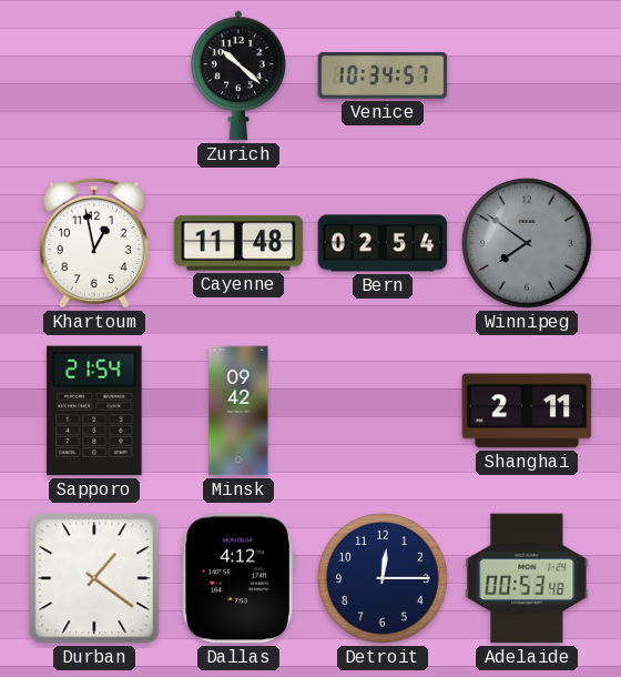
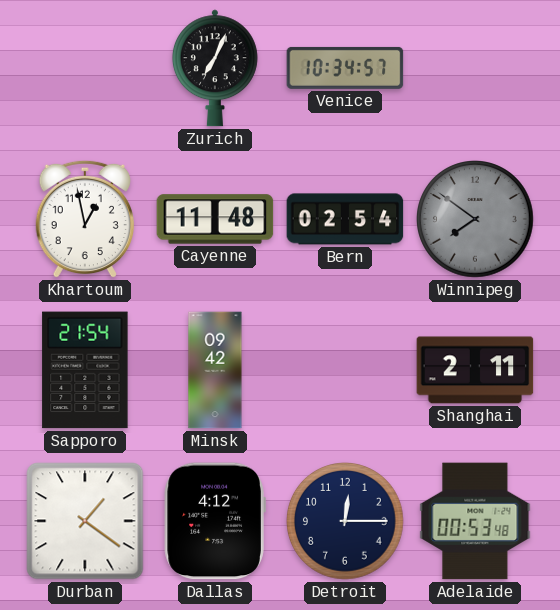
Zurich: 10:22 -> 7:04
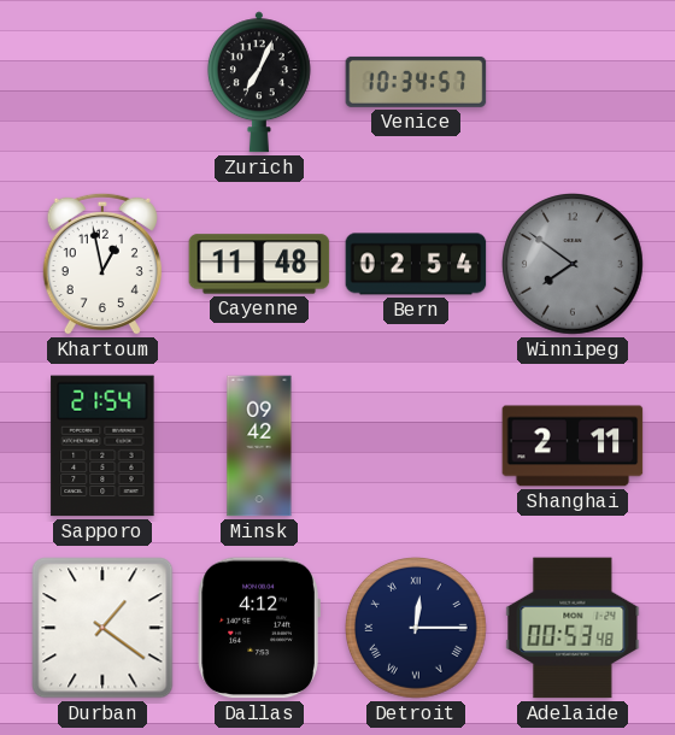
Detroit numerals: Arabic -> Roman
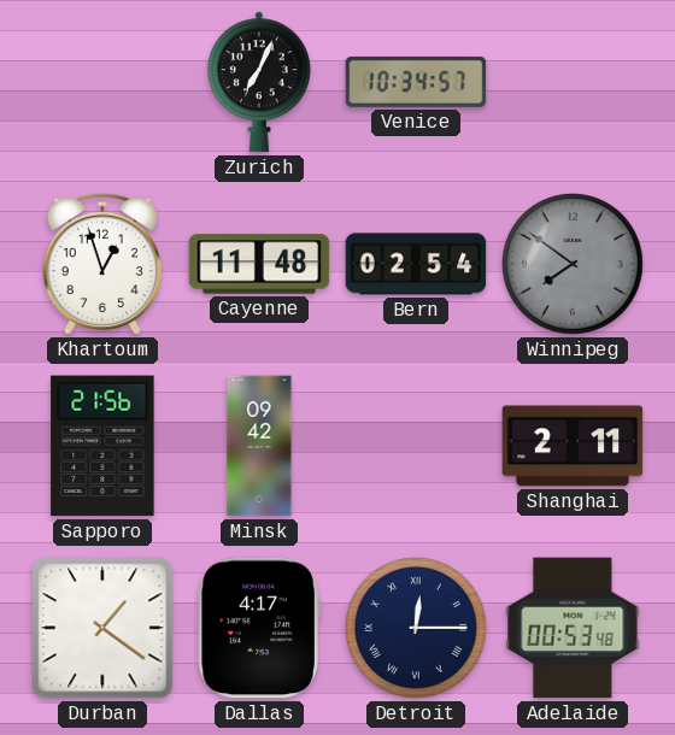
Khartoum: 12:58 -> 12:57
Sapporo: 21:54 -> 21:56
Dallas: 4:12 -> 4:17
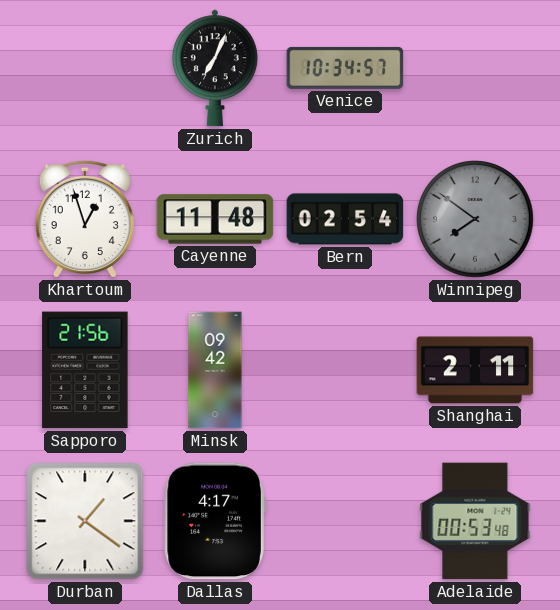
Detroit: 12:15 -> none
